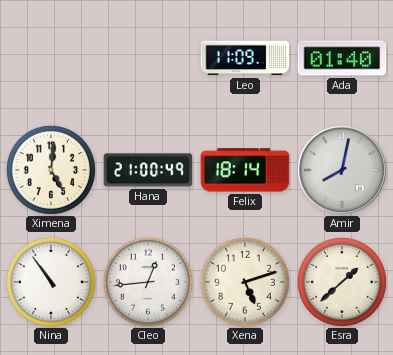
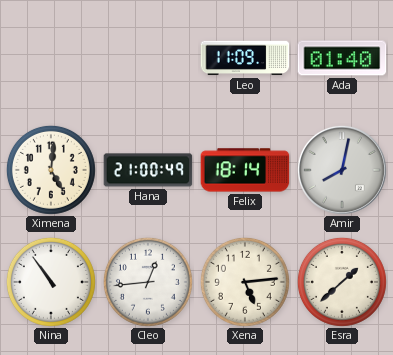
Xena: 5:12 -> 5:14
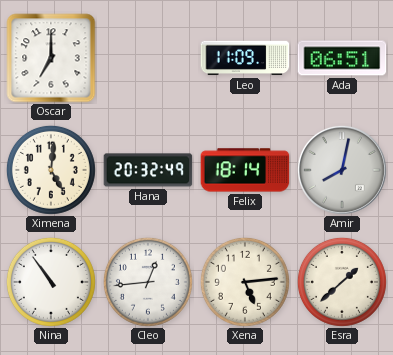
Oscar: none -> 7:00
Ada: 01:40 -> 06:51
Hana: 21:00 -> 20:32
